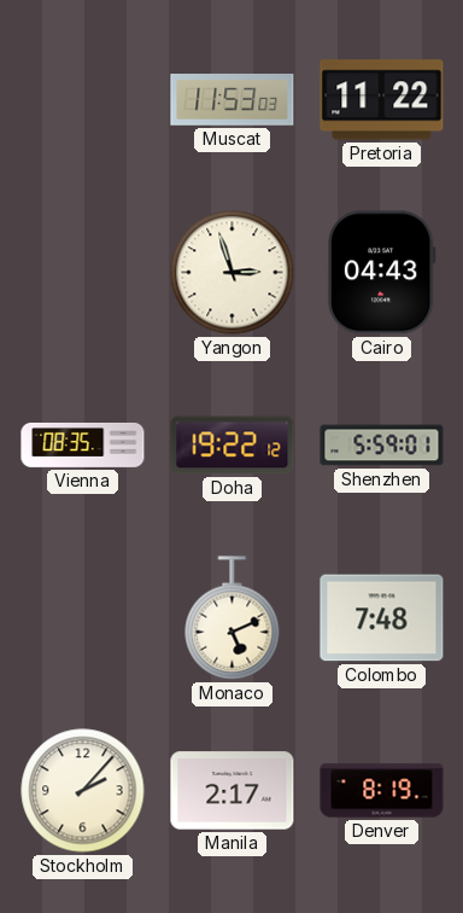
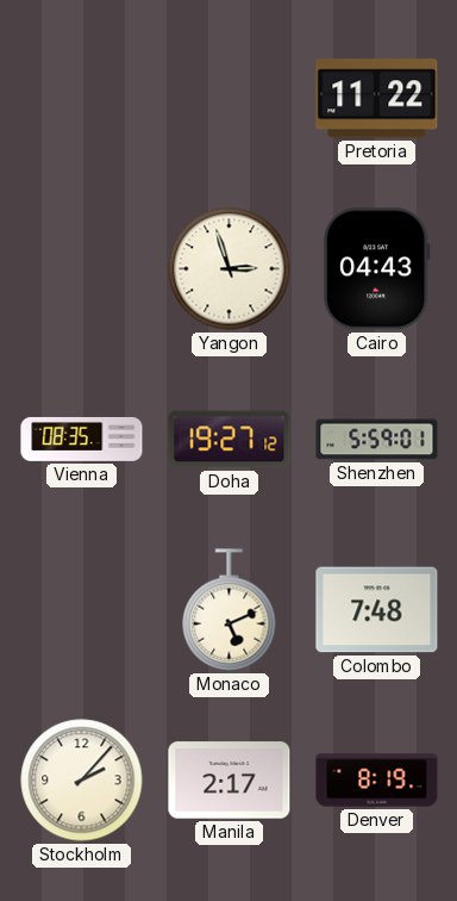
Muscat: 11:53 -> none
Doha: 19:22 -> 19:27
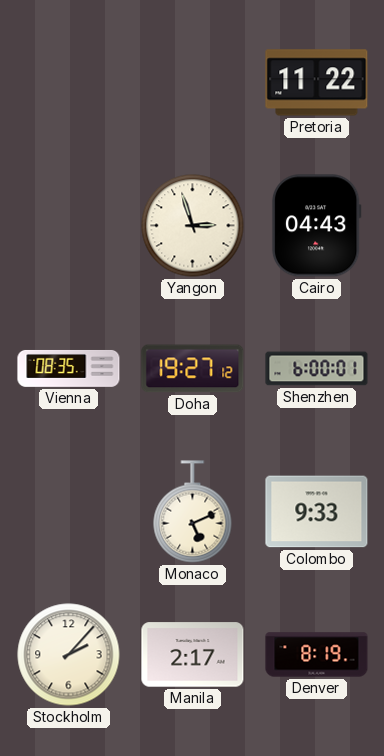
Shenzhen: 5:59 -> 6:00
Colombo: 7:48 -> 9:33
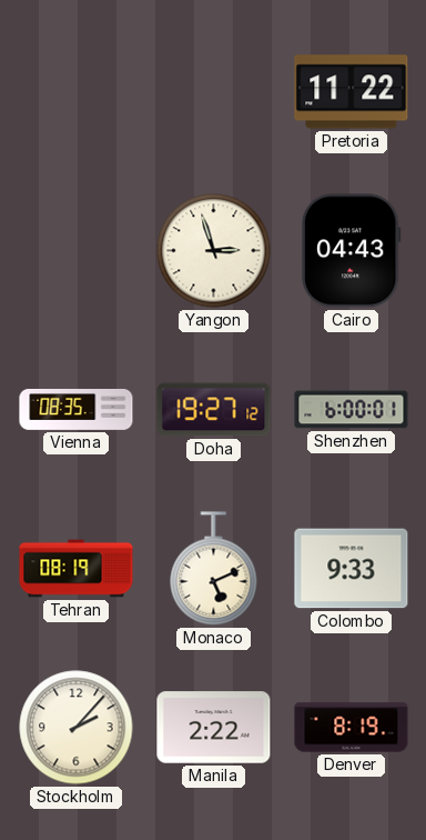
Tehran: none -> 08:19
Manila: 2:17 -> 2:22
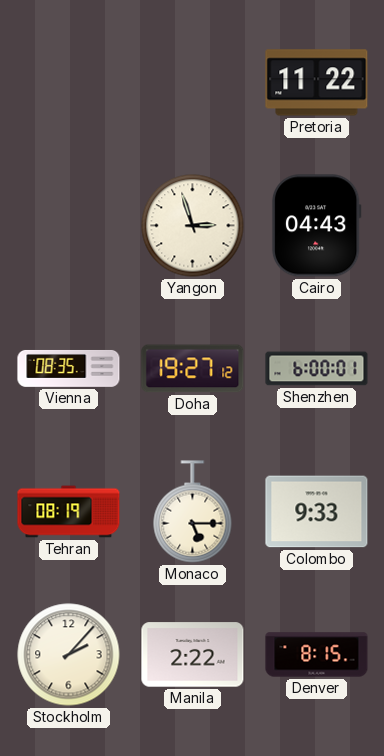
Monaco: 5:11 -> 5:15
Denver: 8:19 -> 8:15
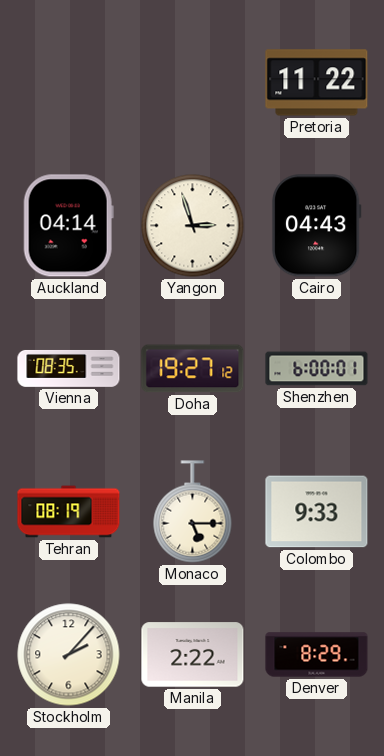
Auckland: none -> 04:14
Denver: 8:15 -> 8:29
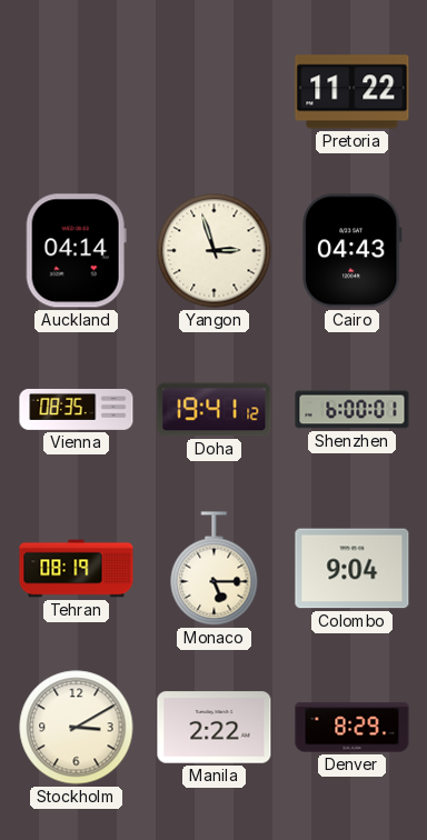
Doha: 19:27 -> 19:41
Colombo: 9:33 -> 9:04
Stockholm: 2:07 -> 3:10
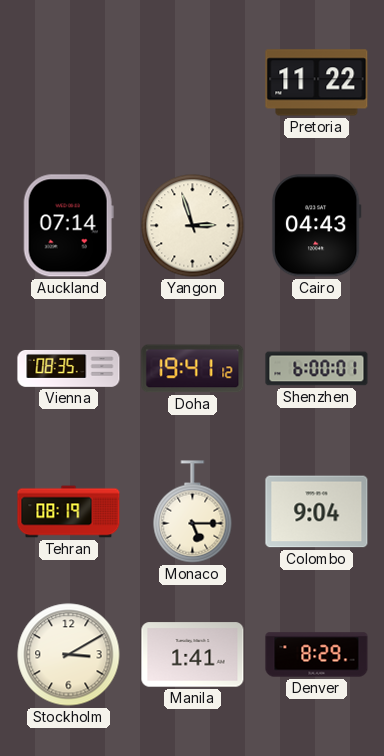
Auckland: 04:14 -> 07:14
Manila: 2:22 -> 1:41
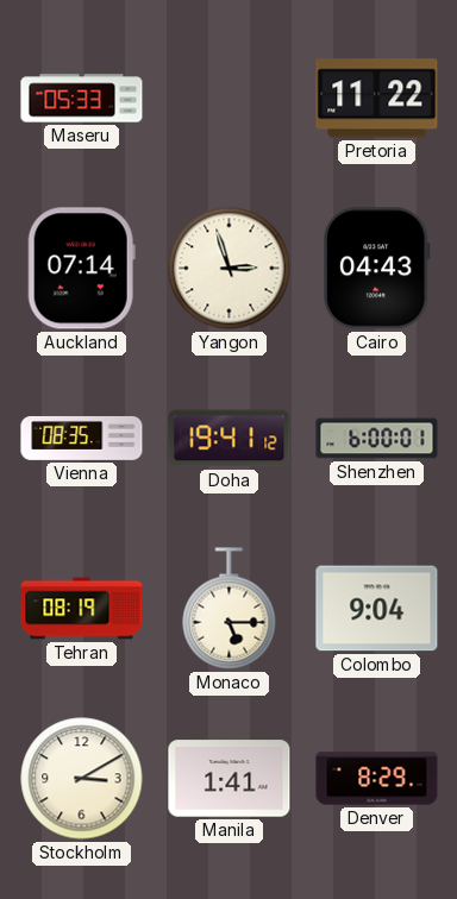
Maseru: none -> 05:33
